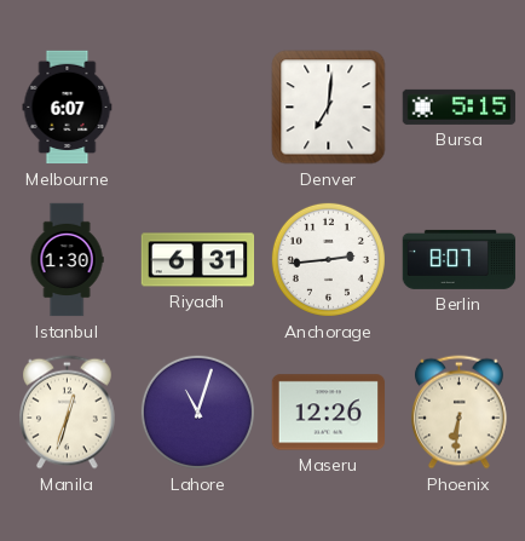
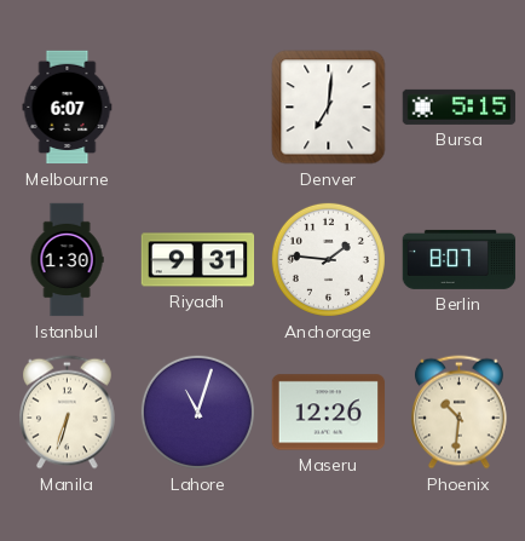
Riyadh: 6:31 -> 9:31
Anchorage: 2:44 -> 1:46
Manila: 12:33 -> 6:33
Phoenix: 6:31 -> 10:31
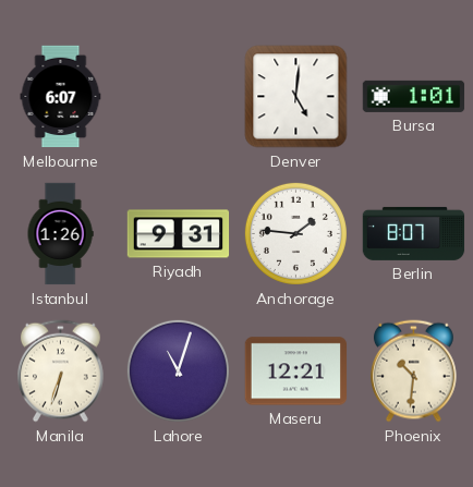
Denver: 7:01 -> 5:01
Bursa: 5:15 -> 1:01
Istanbul: 1:30 -> 1:26
Maseru: 12:26 -> 12:21
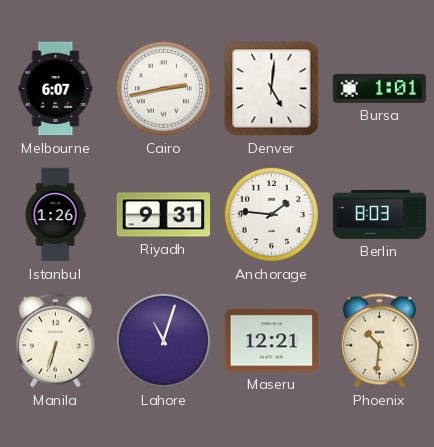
Cairo: none -> 2:43
Berlin: 8:07 -> 8:03
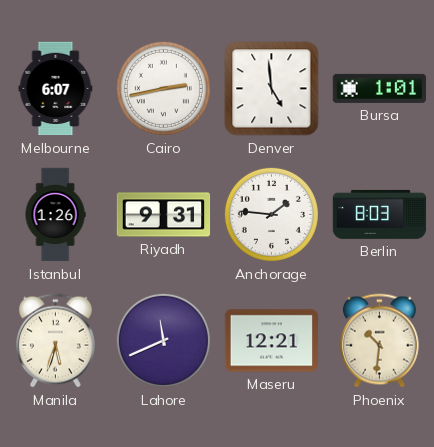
Denver: 5:01 -> 4:59
Manila: 6:33 -> 5:33
Lahore: 11:03 -> 11:41
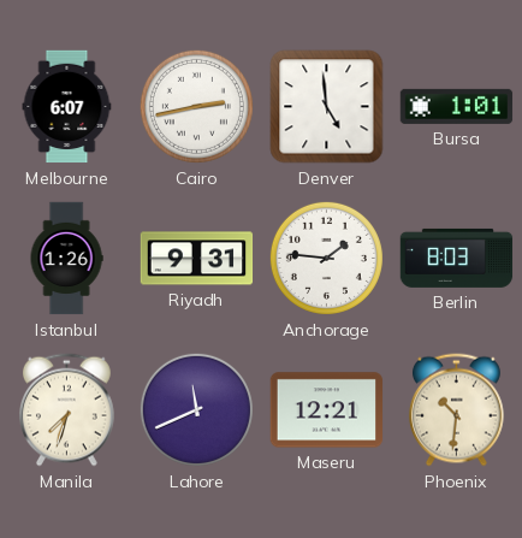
Manila: 5:33 -> 7:33
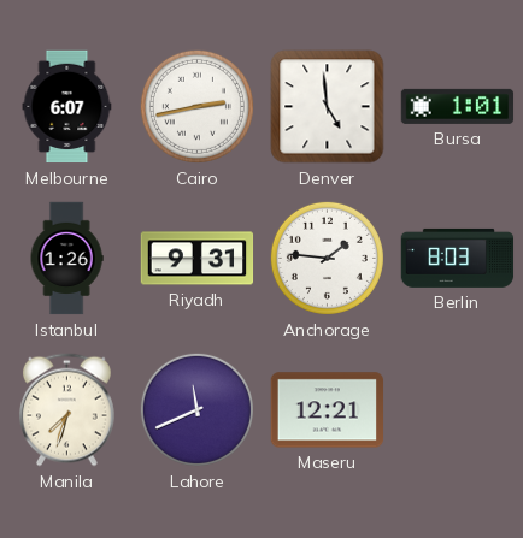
Phoenix: 10:31 -> none
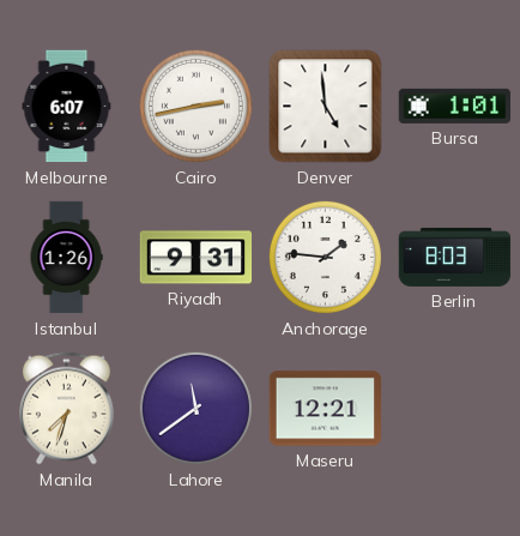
Lahore: 11:41 -> 11:39
